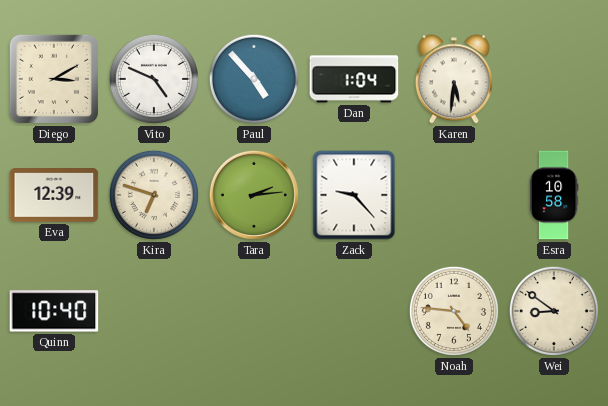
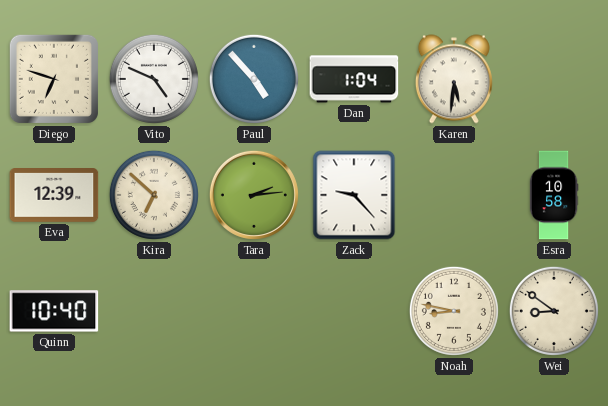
Diego: 3:10 -> 6:48
Kira: 6:48 -> 6:52
Noah: 4:46 -> 8:47
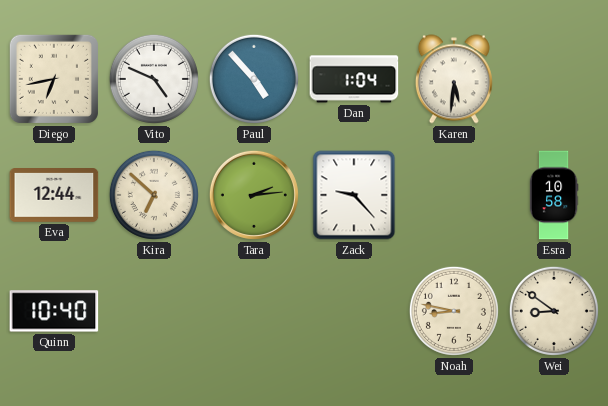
Diego: 6:48 -> 6:43
Eva: 12:39 -> 12:44
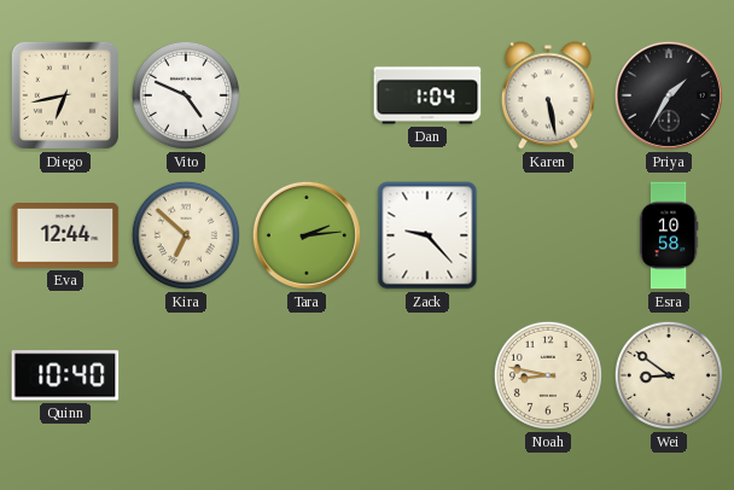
Paul: 4:53 -> none
Karen: 5:31 -> 5:28
Priya: none -> 1:35
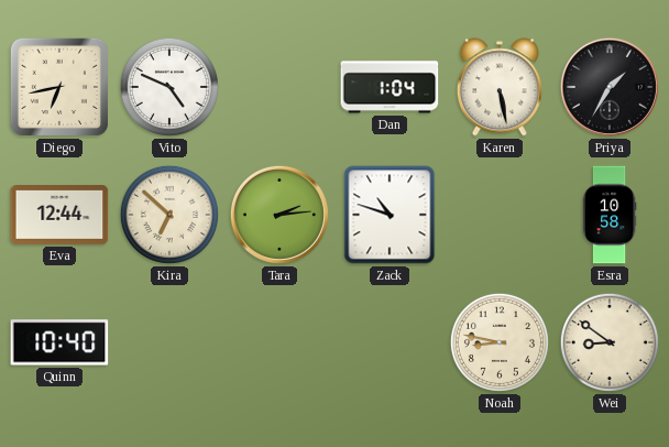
Zack: 9:23 -> 10:48
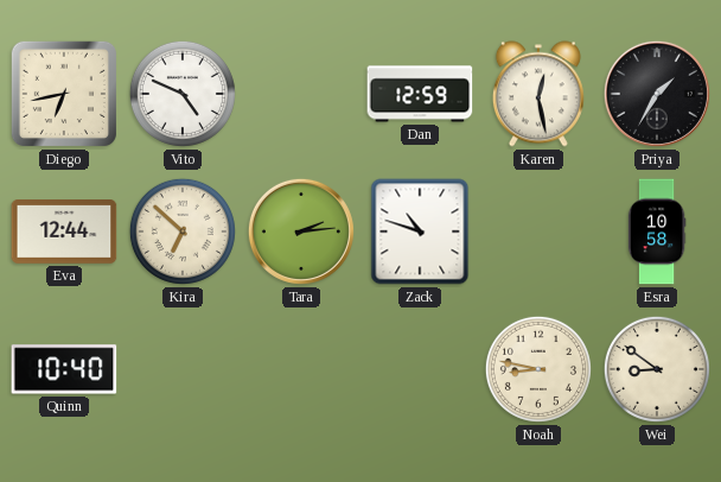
Dan: 1:04 -> 12:59
Karen: 5:28 -> 12:28
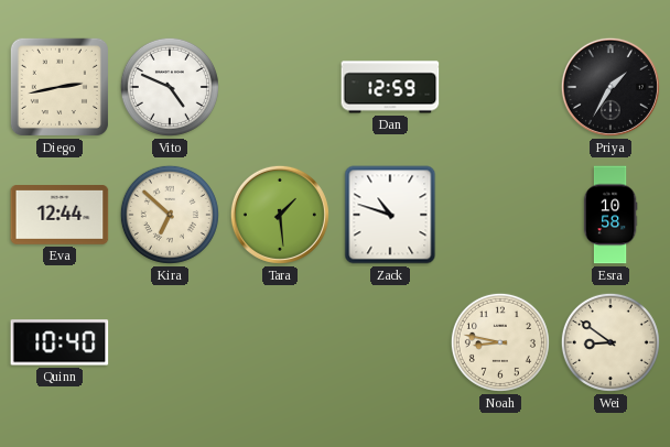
Diego: 6:43 -> 2:43
Karen: 12:28 -> none
Tara: 2:14 -> 1:29
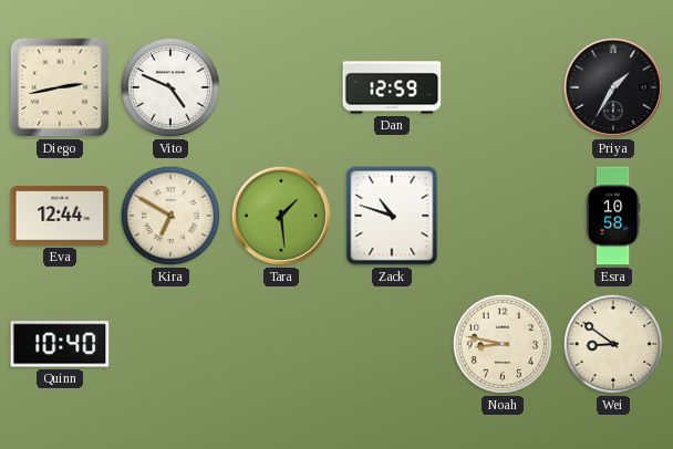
Kira: 6:52 -> 6:50
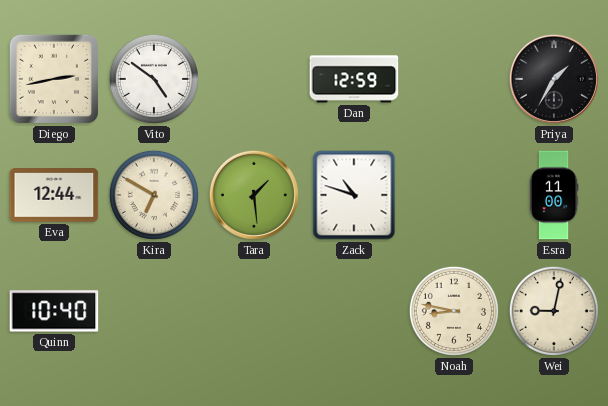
Vito: 4:49 -> 4:51
Esra: 10:58 -> 11:00
Wei: 8:51 -> 9:02
